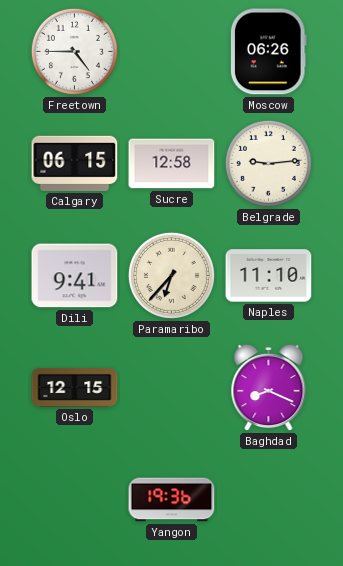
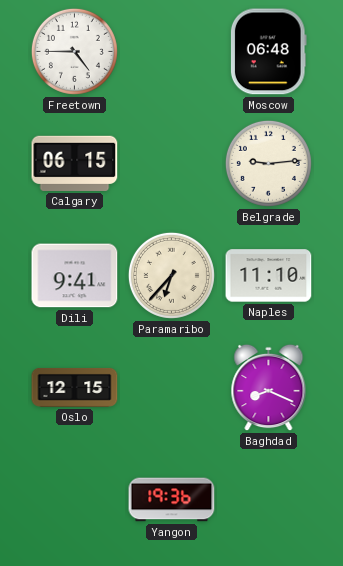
Moscow: 06:26 -> 06:48
Sucre: 12:58 -> none
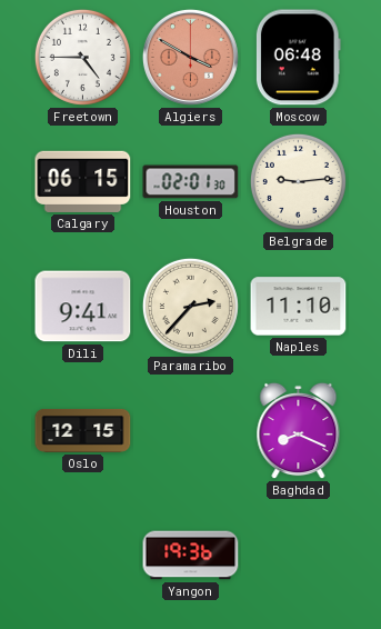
Algiers: none -> 3:50
Houston: none -> 02:01
Paramaribo: 6:37 -> 2:37
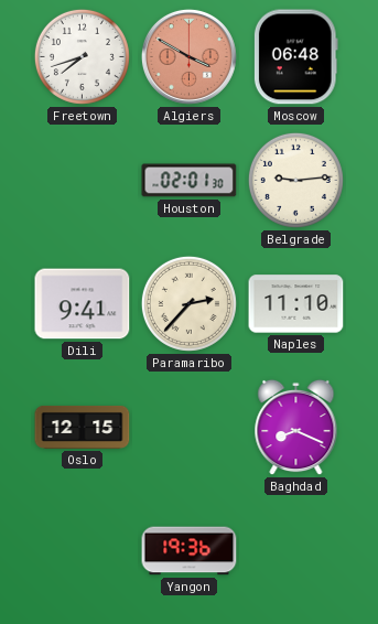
Freetown: 4:45 -> 7:42
Calgary: 06:15 -> none
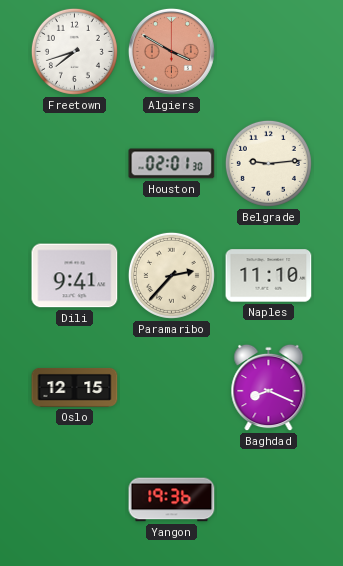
Moscow: 06:48 -> none
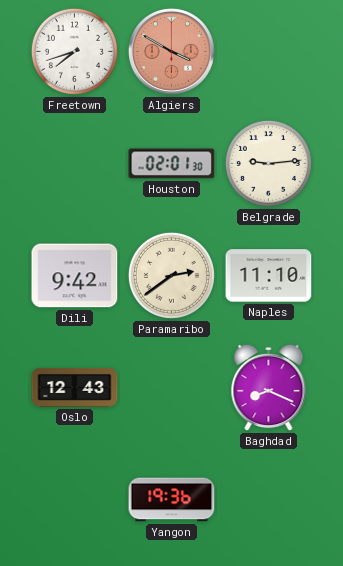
Dili: 9:41 -> 9:42
Paramaribo: 2:37 -> 2:39
Oslo: 12:15 -> 12:43
